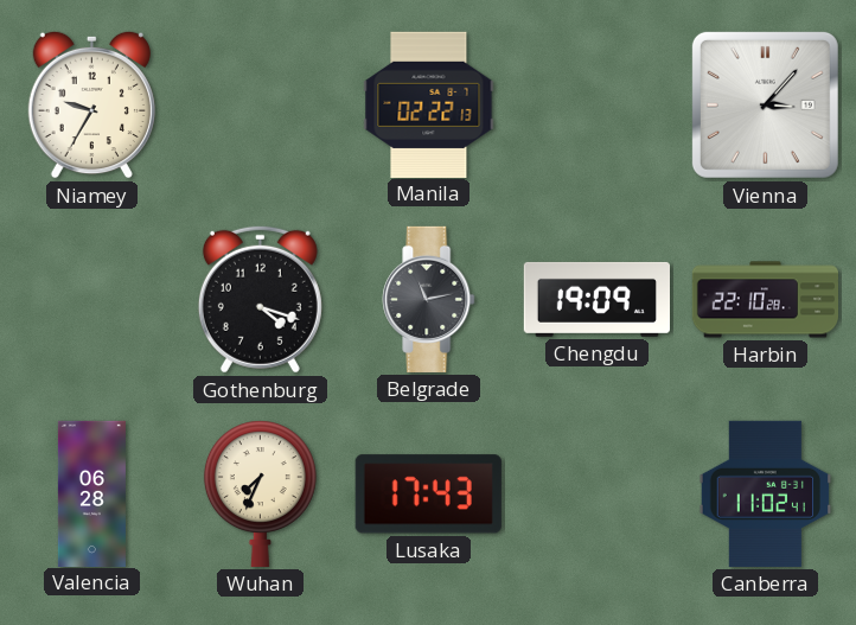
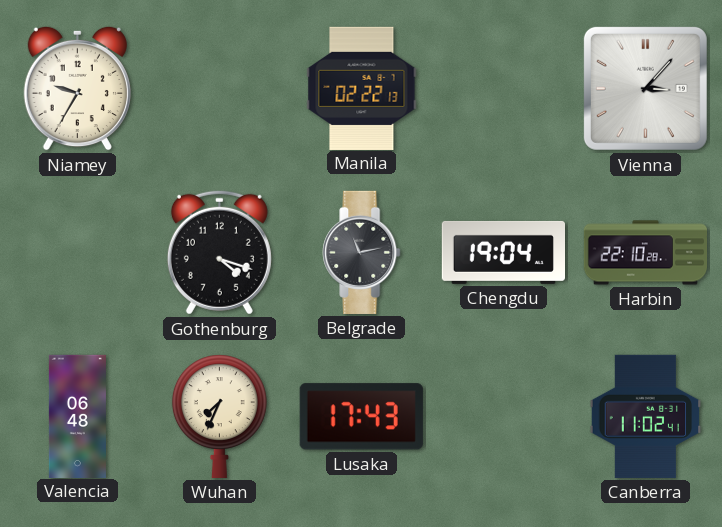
Chengdu: 19:09 -> 19:04
Valencia: 06:28 -> 06:48
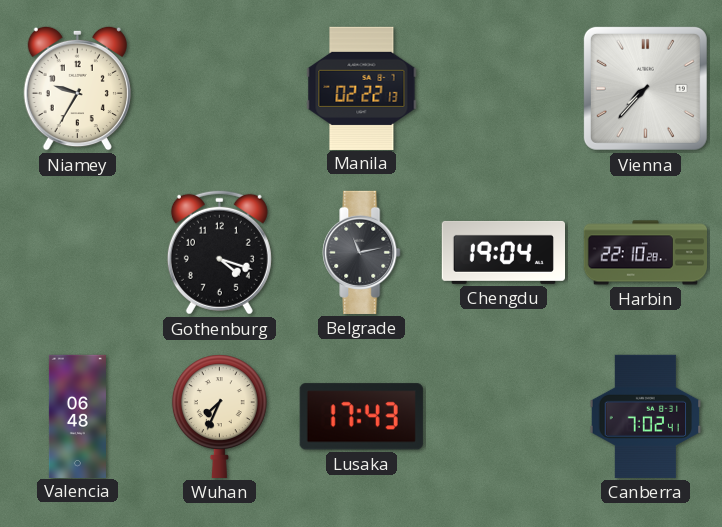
Vienna: 3:07 -> 7:37
Canberra: 11:02 -> 7:02
